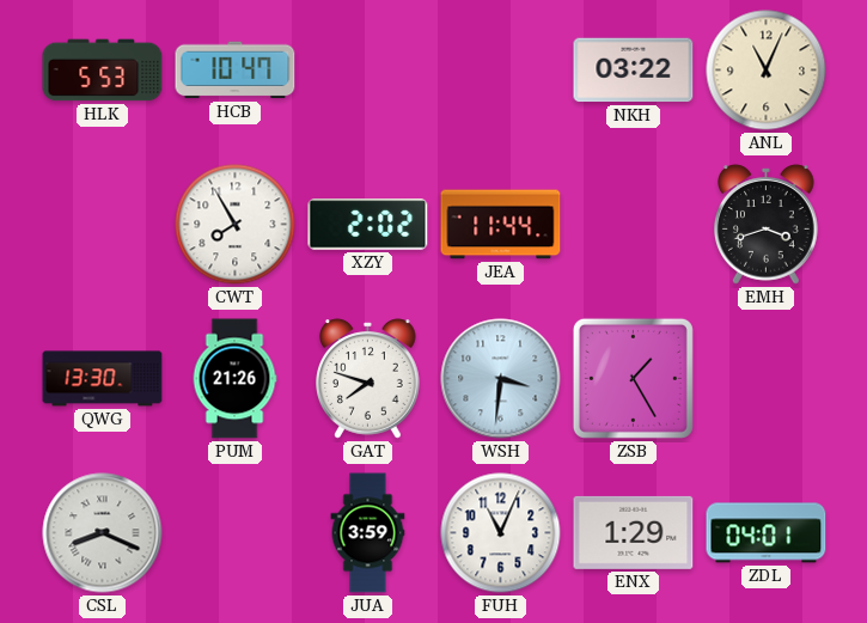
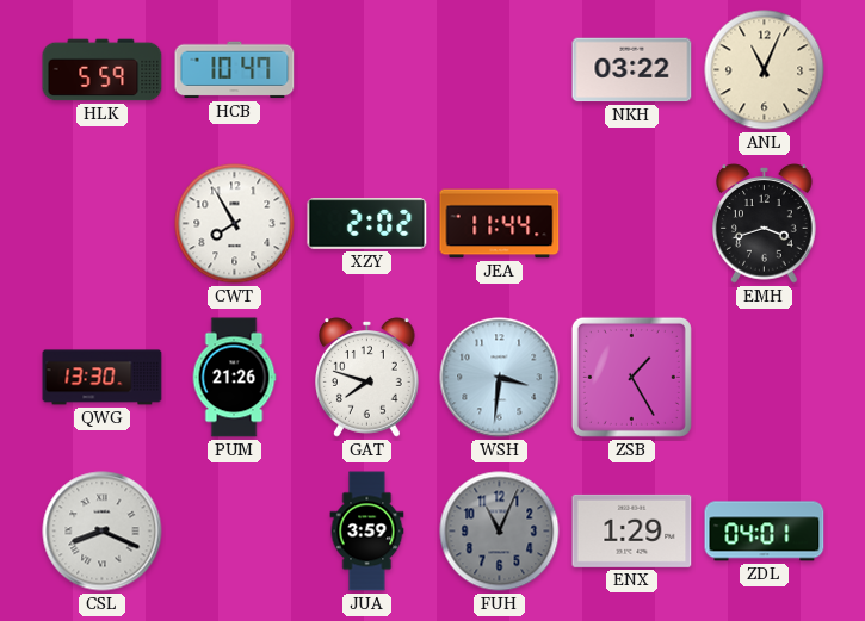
HLK: 5:53 -> 5:59
FUH dial: white -> grey
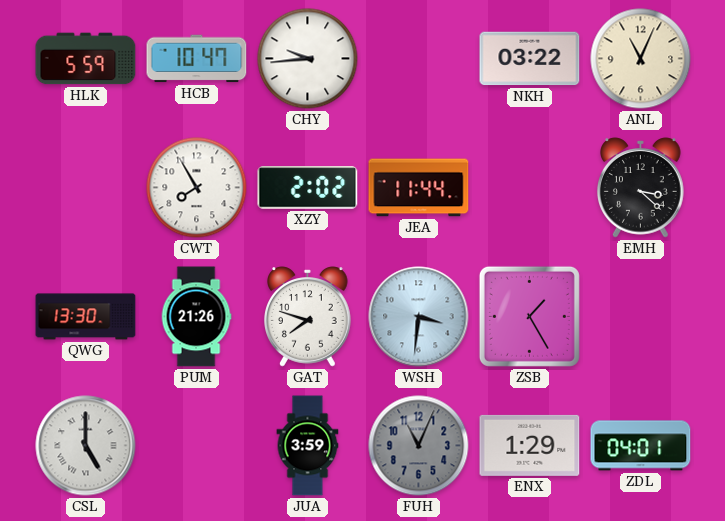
CHY: none -> 9:44
EMH: 3:42 -> 3:22
CSL: 8:19 -> 5:00
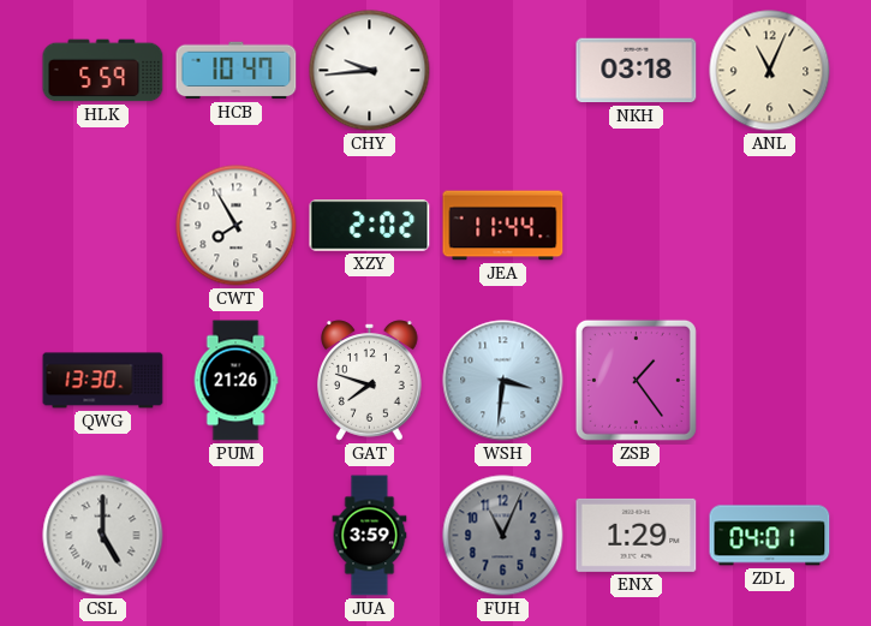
NKH: 03:22 -> 03:18
EMH: 3:22 -> none
ZSB: 1:25 -> 1:24
